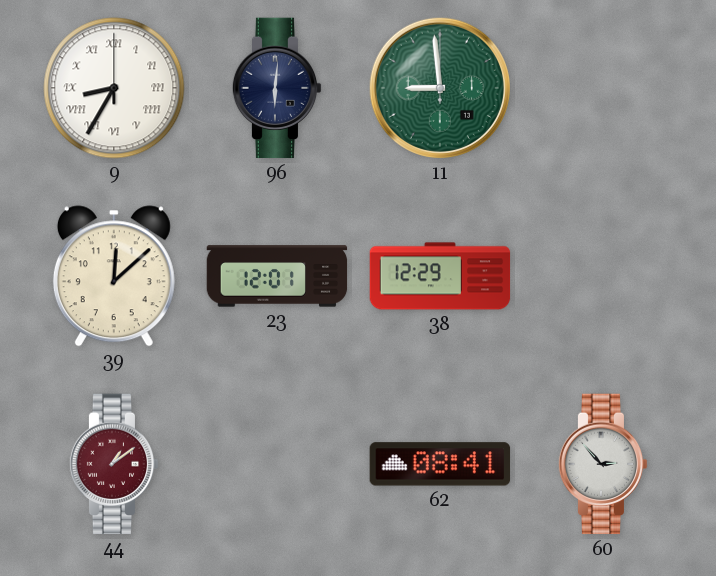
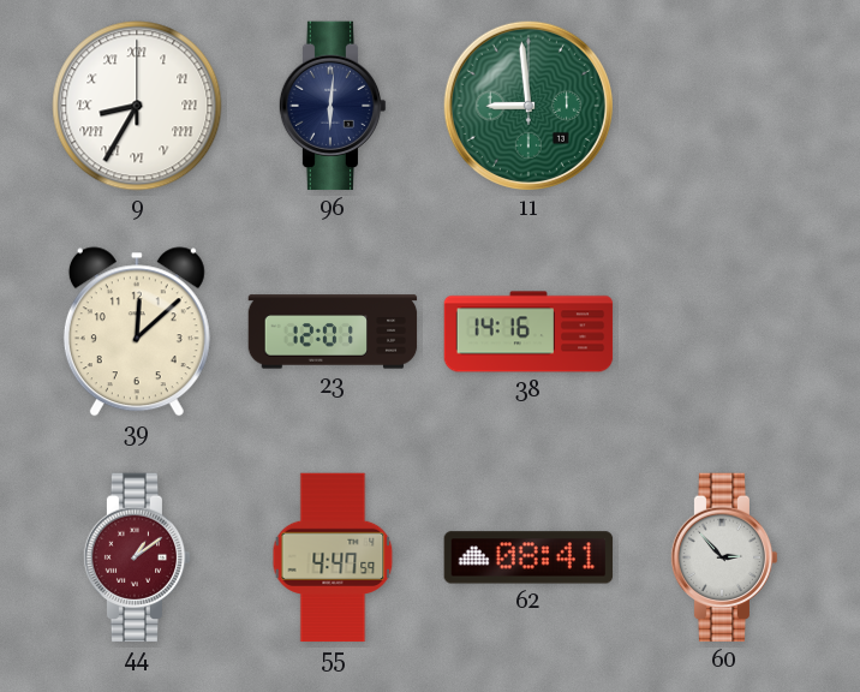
38: 12:29 -> 14:16
55: none -> 4:47
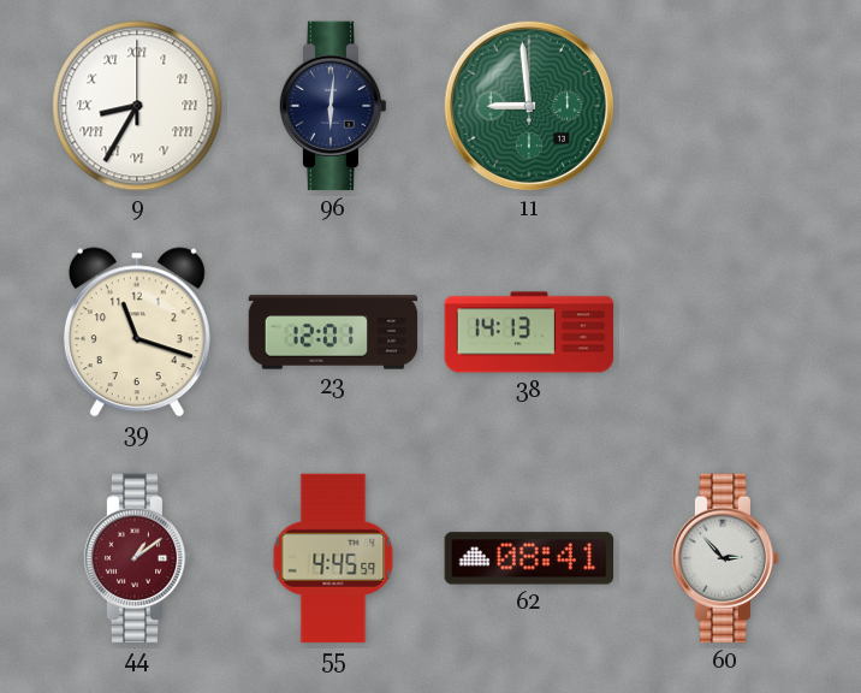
39: 12:08 -> 11:18
38: 14:16 -> 14:13
55: 4:47 -> 4:45
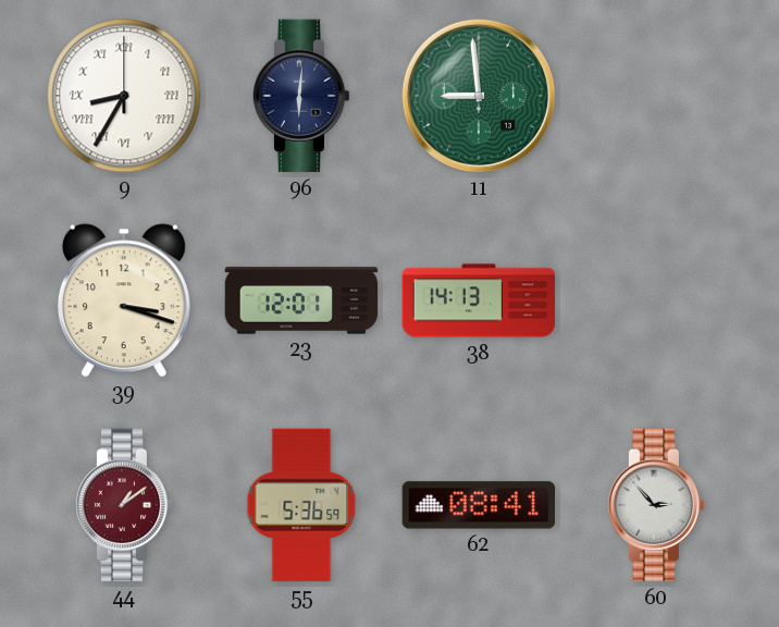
39: 11:18 -> 3:18
55: 4:45 -> 5:36
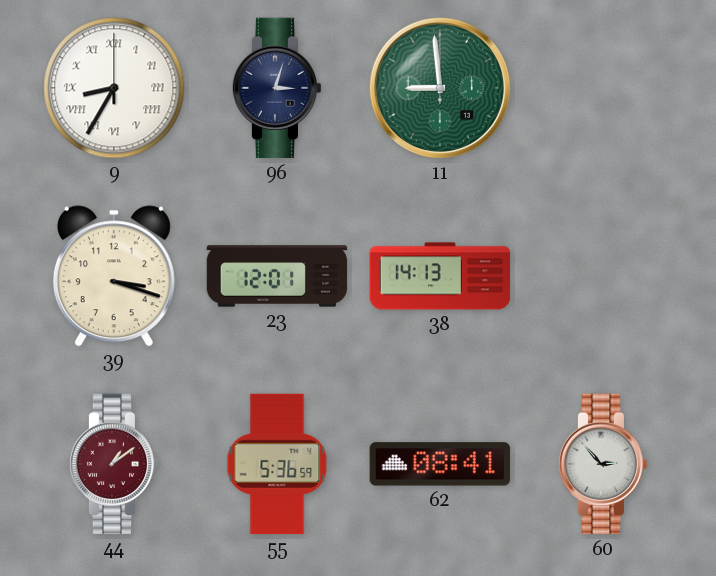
96: 6:01 -> 3:03
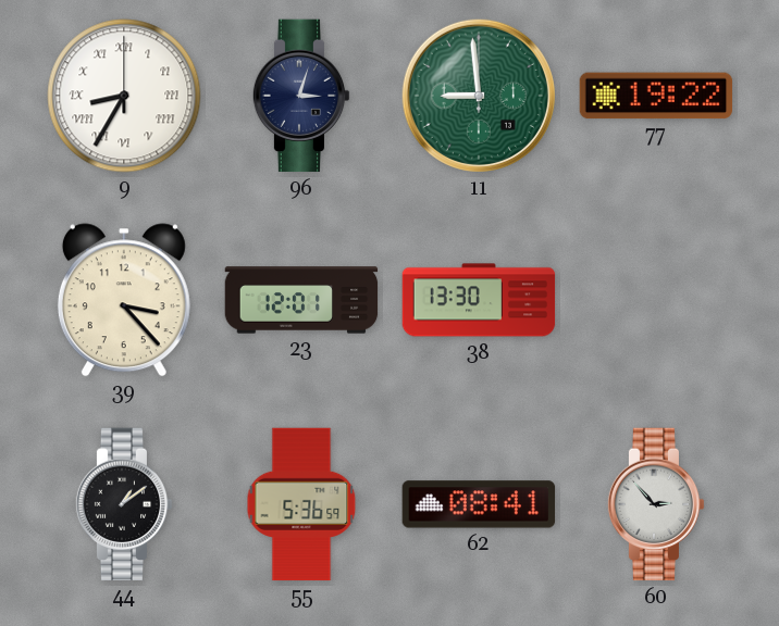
77: none -> 19:22
39: 3:18 -> 3:23
38: 14:13 -> 13:30
44 dial: burgundy -> black
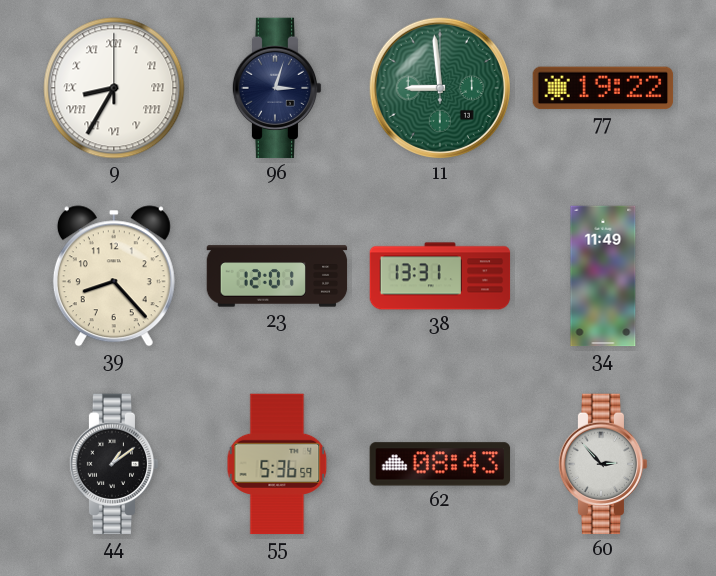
39: 3:23 -> 8:23
38: 13:30 -> 13:31
34: none -> 11:49
62: 08:41 -> 08:43
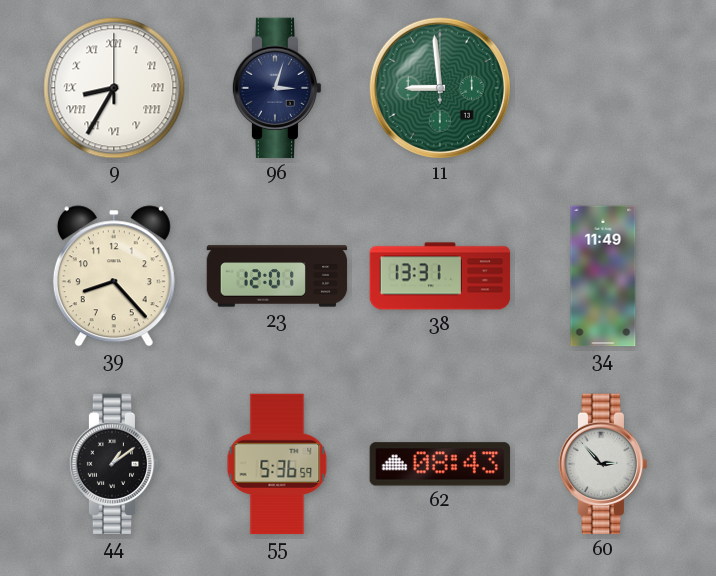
77: 19:22 -> none
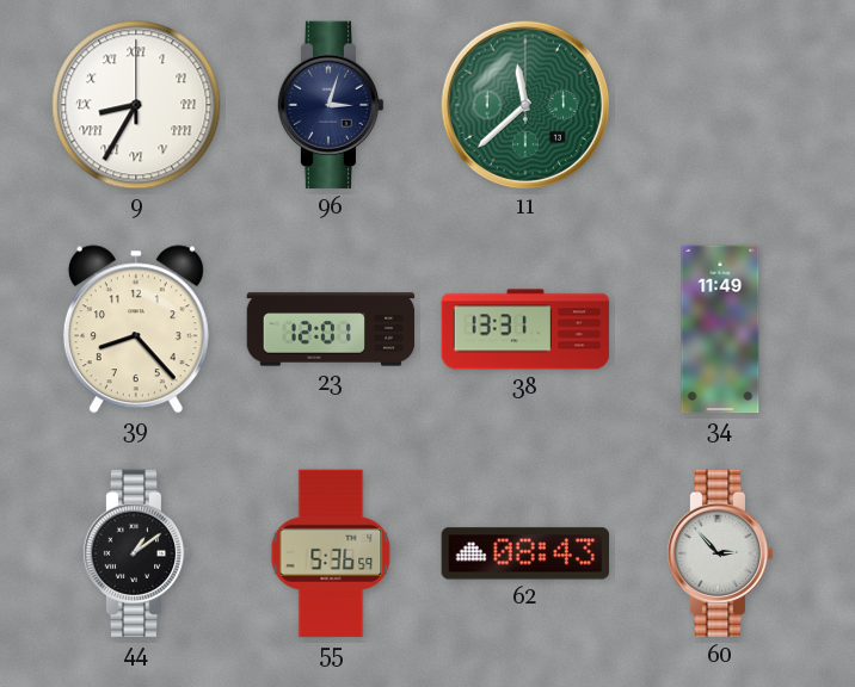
11: 8:59 -> 11:38
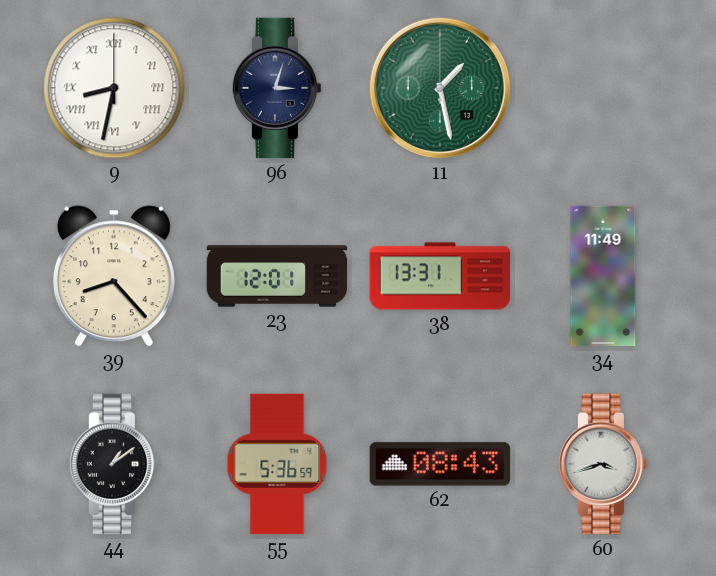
9: 8:35 -> 8:32
11: 11:38 -> 1:28
60: 2:53 -> 3:42
